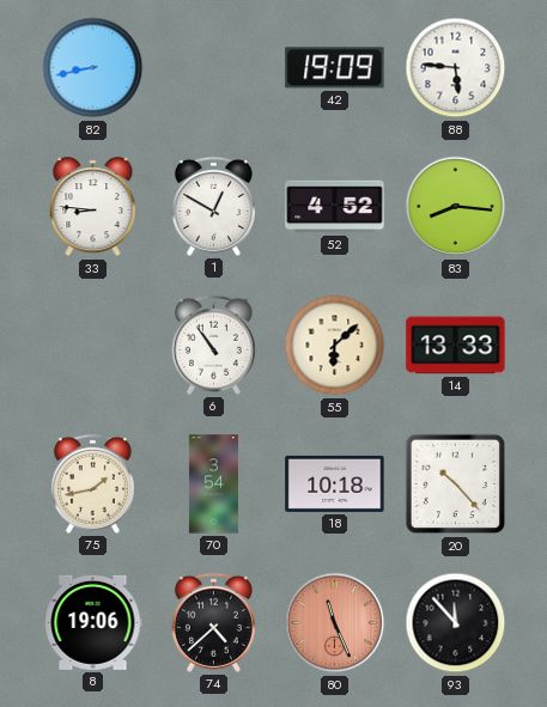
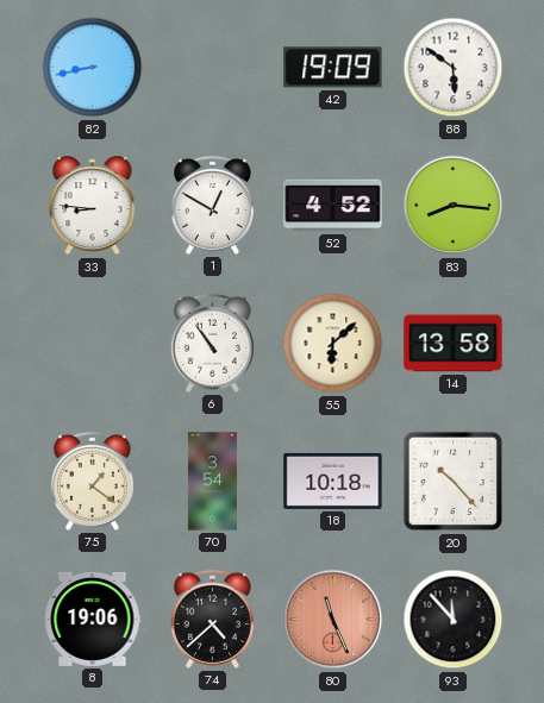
88: 5:46 -> 5:51
14: 13:33 -> 13:58
75: 1:43 -> 1:21
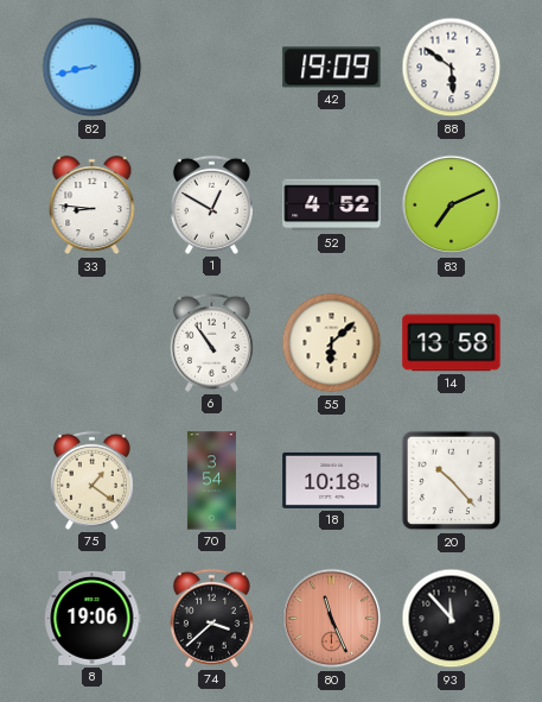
83: 8:16 -> 7:11
74: 4:38 -> 3:38
